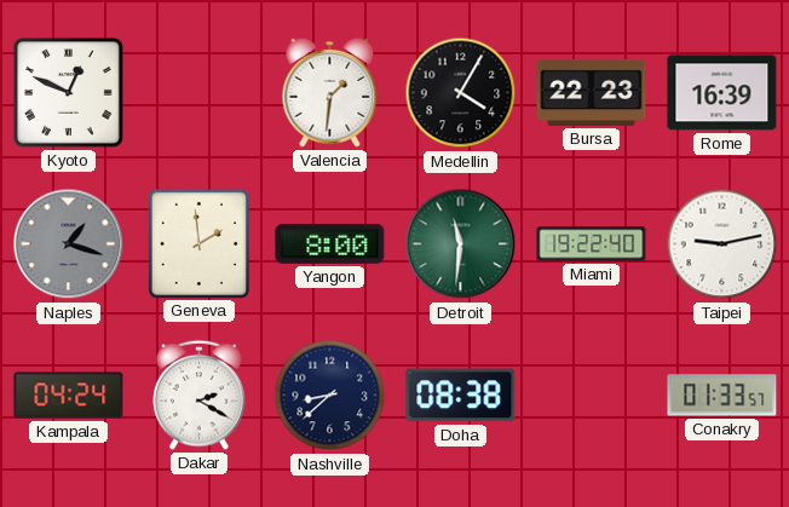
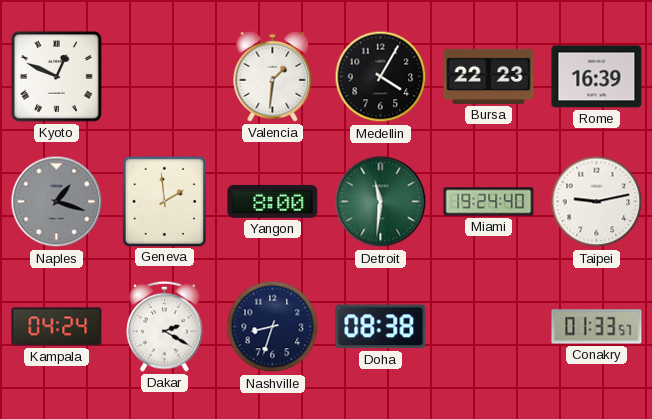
Miami: 19:22 -> 19:24
Nashville: 8:38 -> 8:33
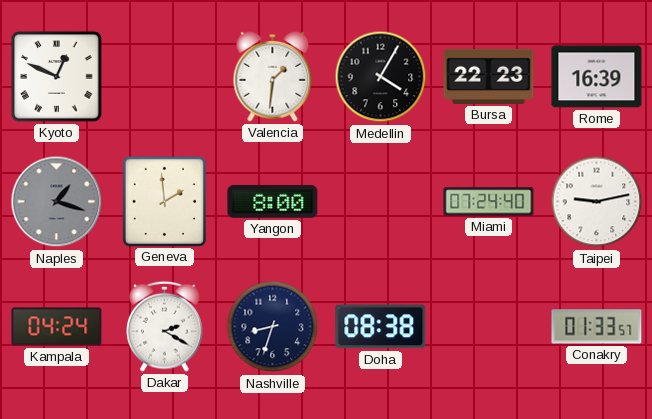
Detroit: 11:31 -> none
Miami: 19:24 -> 07:24
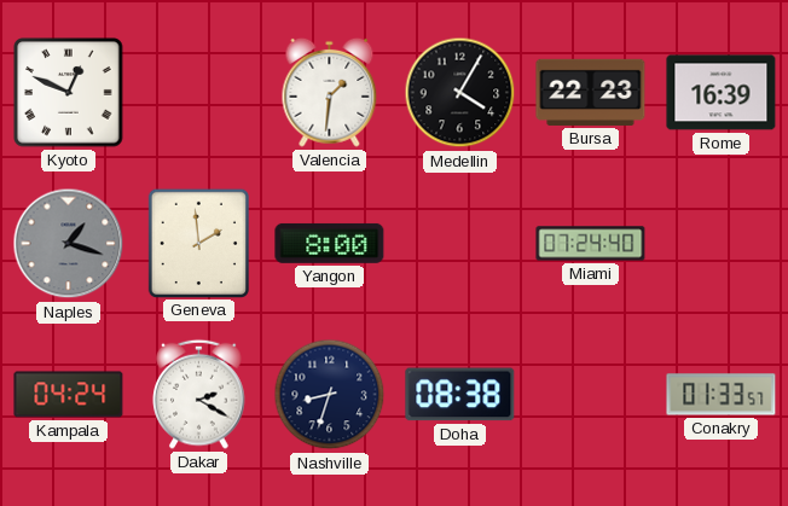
Taipei: 9:13 -> none
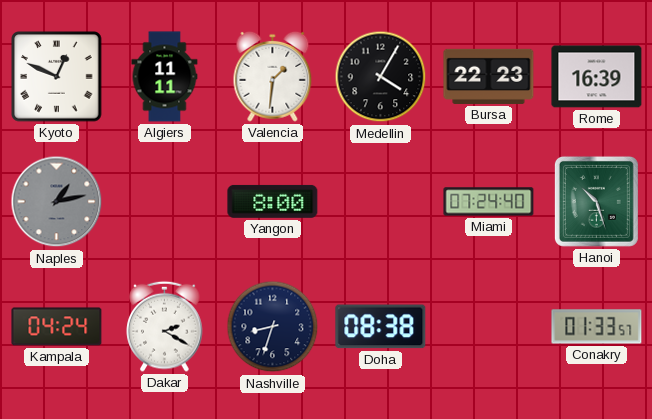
Algiers: none -> 11:11
Naples: 1:18 -> 1:13
Geneva: 1:59 -> none
Hanoi: none -> 10:27
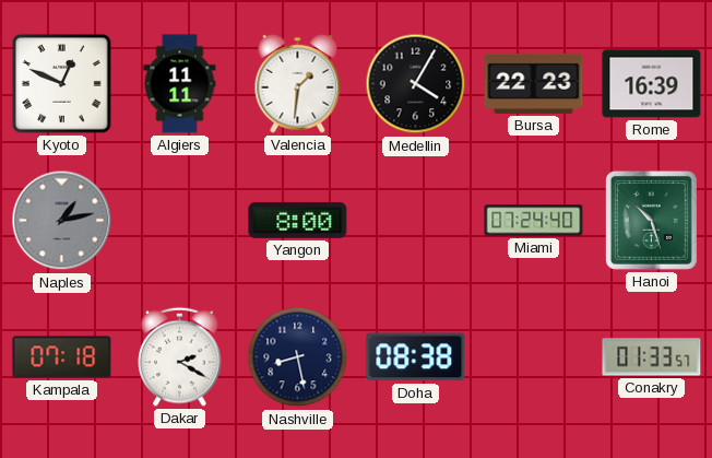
Kampala: 04:24 -> 07:18
Nashville: 8:33 -> 8:28
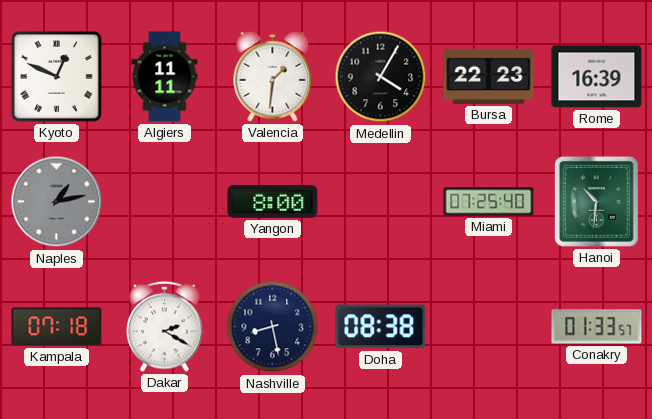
Miami: 07:24 -> 07:25
Hanoi: 10:27 -> 10:31
